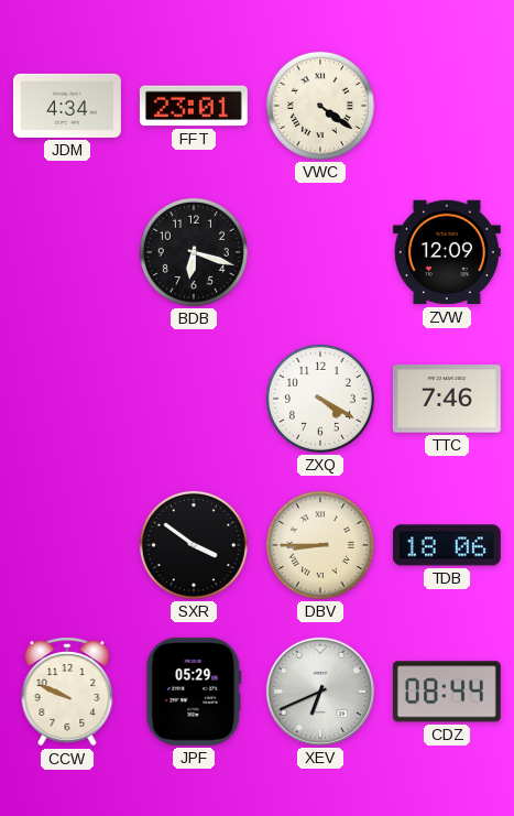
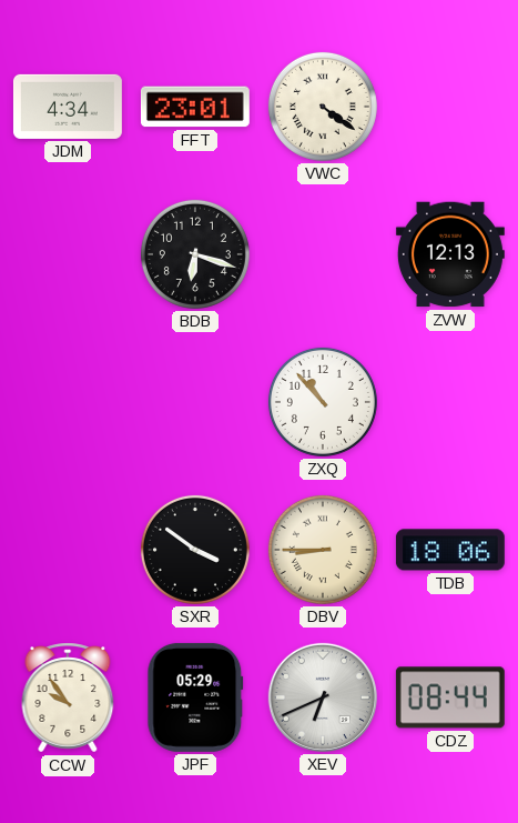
ZVW: 12:09 -> 12:13
ZXQ: 4:20 -> 10:53
TTC: 7:46 -> none
CCW: 9:49 -> 9:54
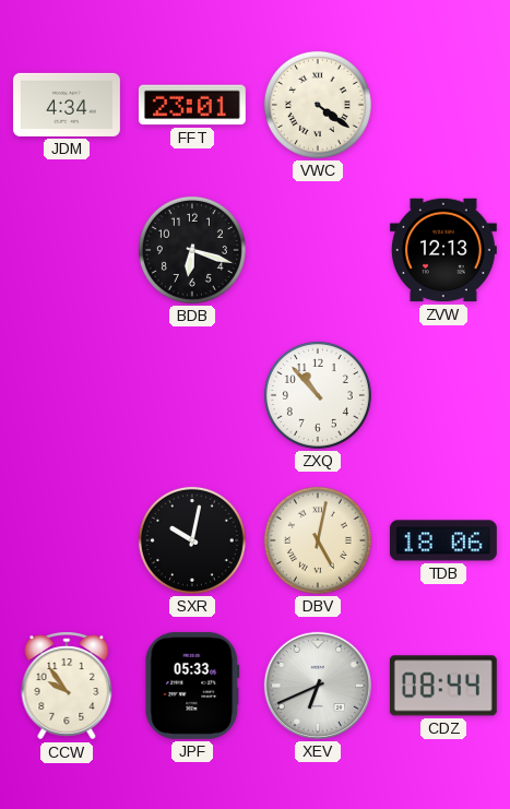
SXR: 3:51 -> 10:02
DBV: 8:45 -> 5:02
JPF: 05:29 -> 05:33
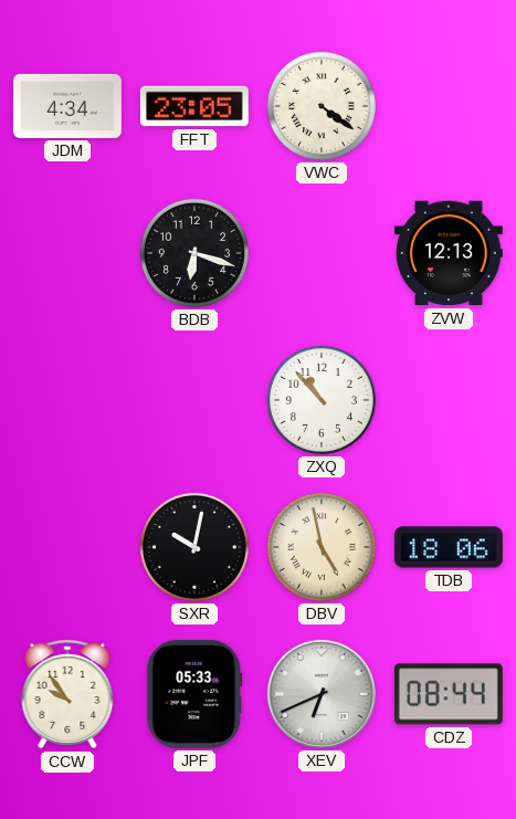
FFT: 23:01 -> 23:05
DBV: 5:02 -> 4:58
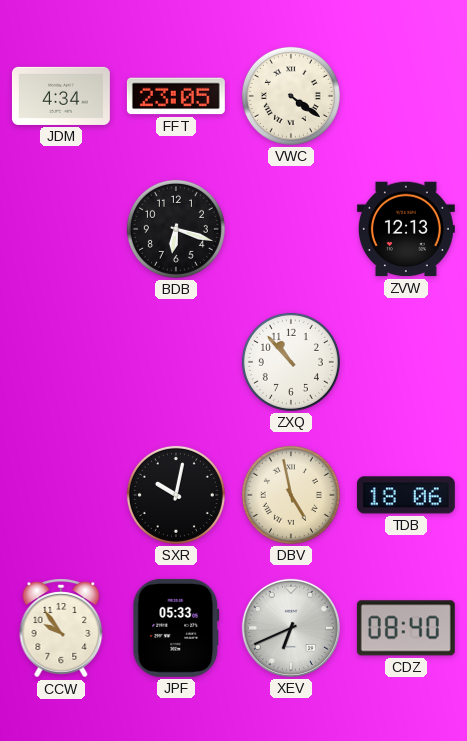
CDZ: 08:44 -> 08:40
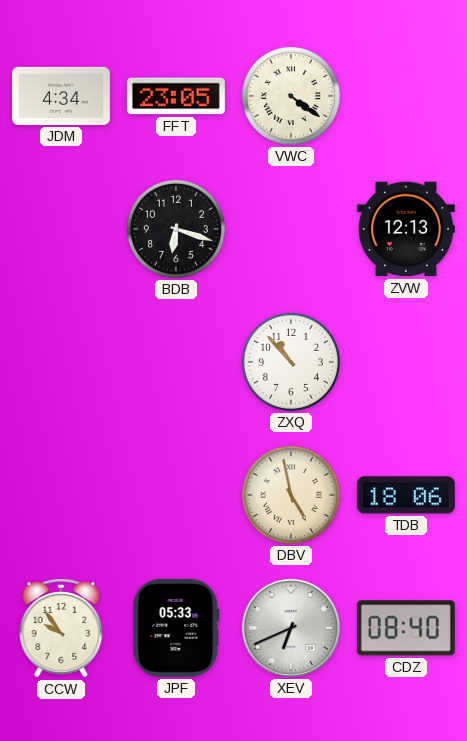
SXR: 10:02 -> none
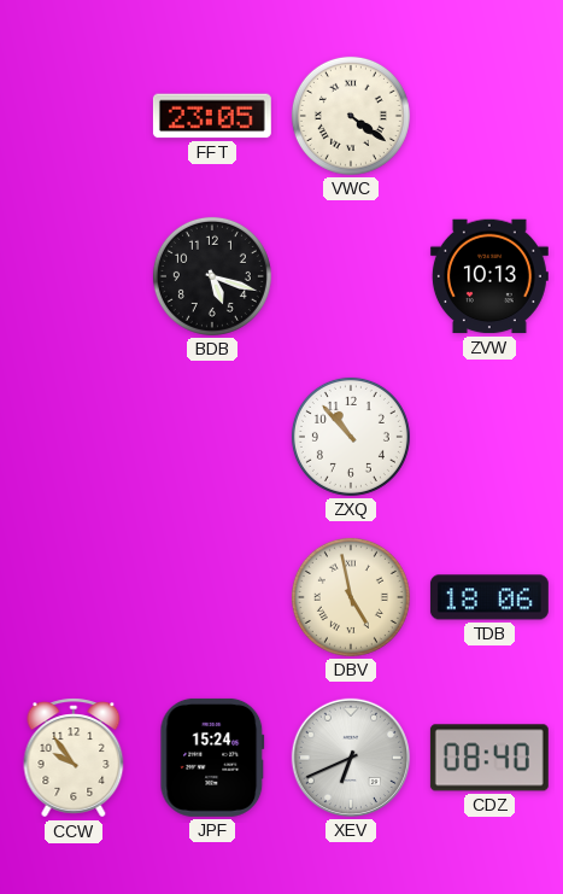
JDM: 4:34 -> none
BDB: 6:18 -> 5:18
ZVW: 12:13 -> 10:13
JPF: 05:33 -> 15:24
